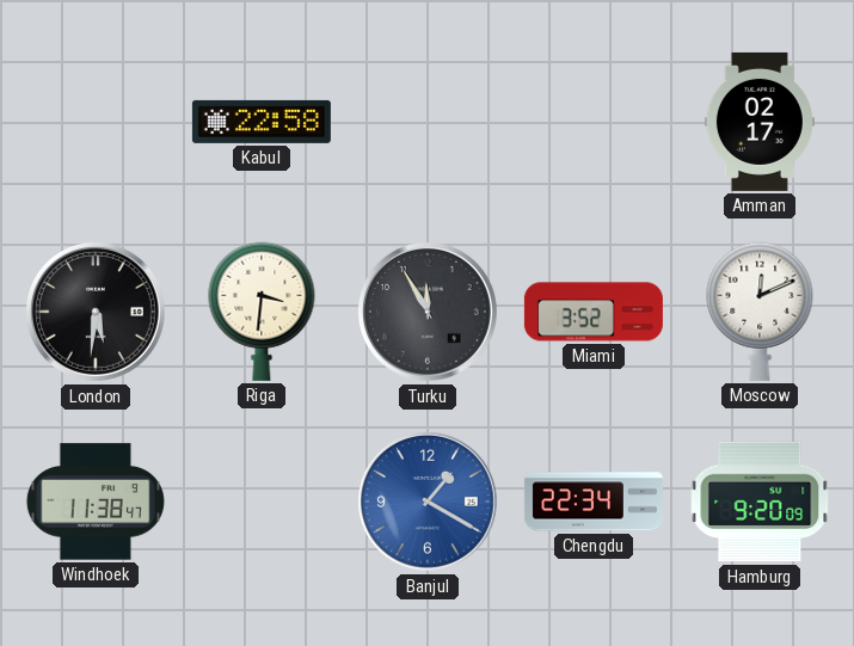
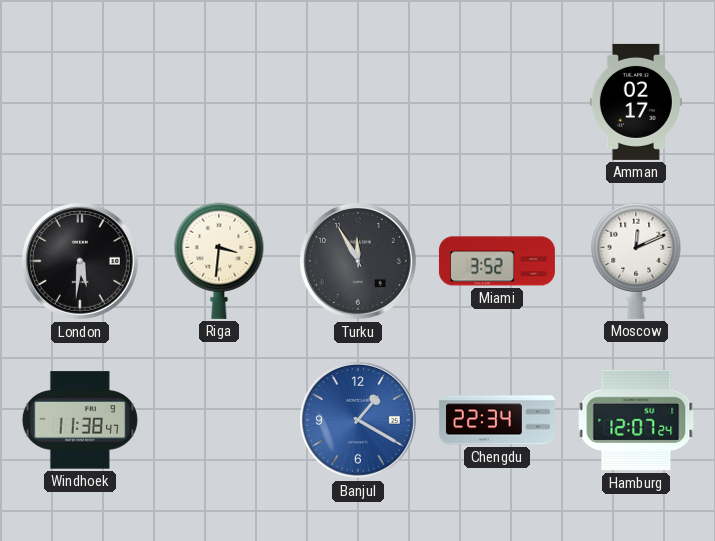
Kabul: 22:58 -> none
Hamburg: 9:20 -> 12:07
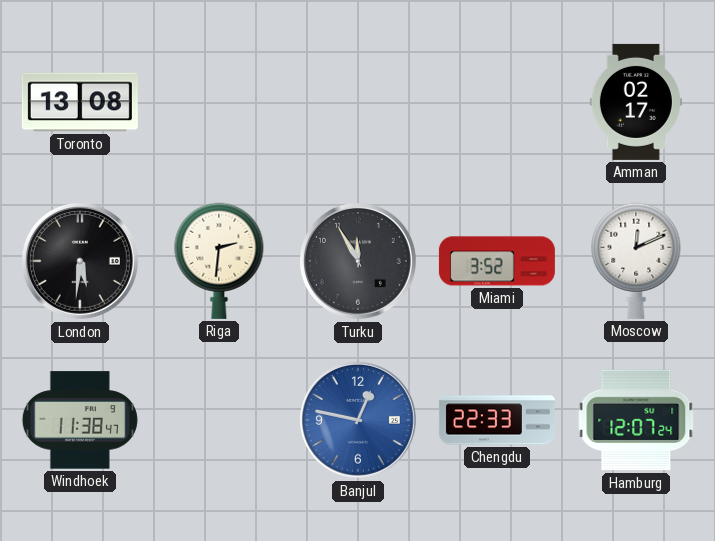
Toronto: none -> 13:08
Riga: 3:31 -> 2:31
Banjul: 1:20 -> 12:47
Chengdu: 22:34 -> 22:33
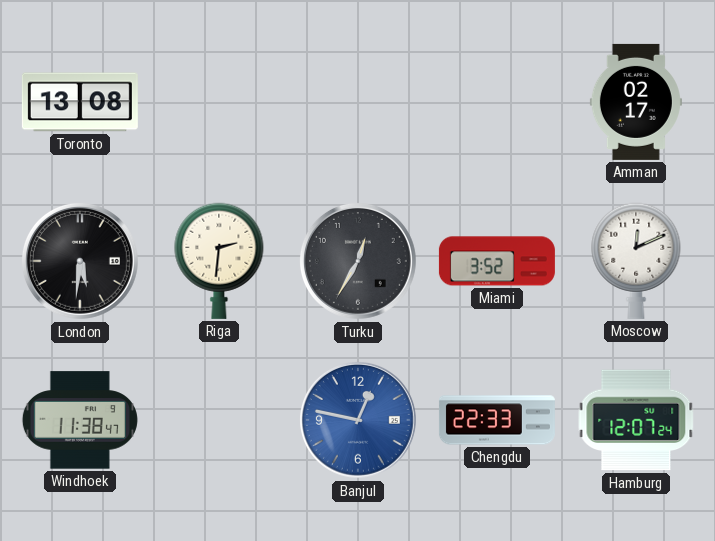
Turku: 11:55 -> 12:35
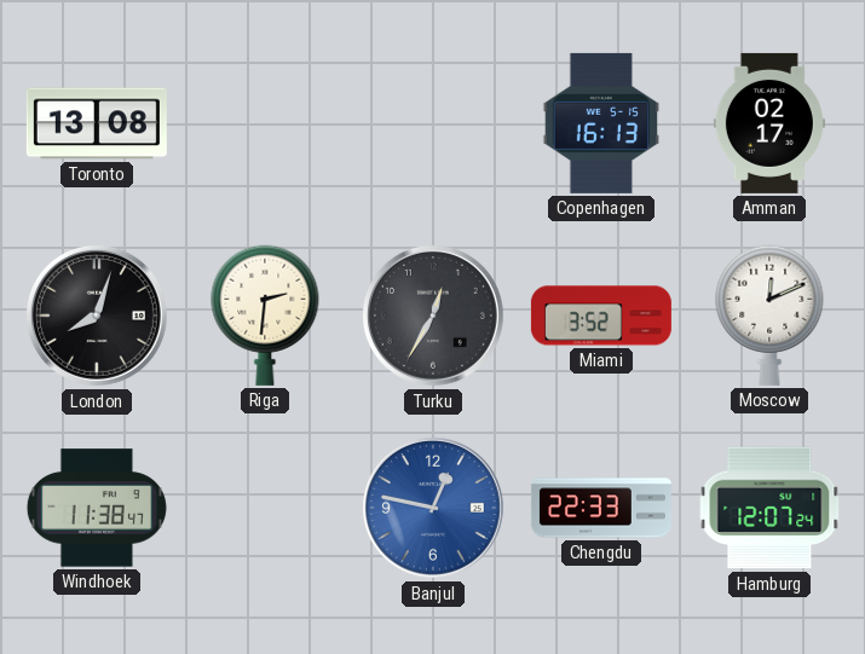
Copenhagen: none -> 16:13
London: 5:31 -> 8:03
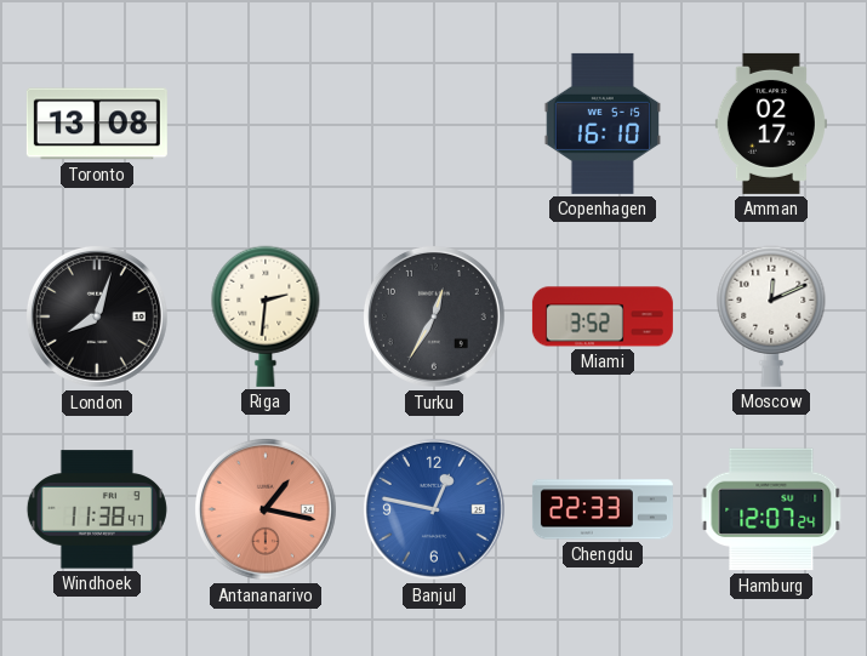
Copenhagen: 16:13 -> 16:10
Antananarivo: none -> 1:17
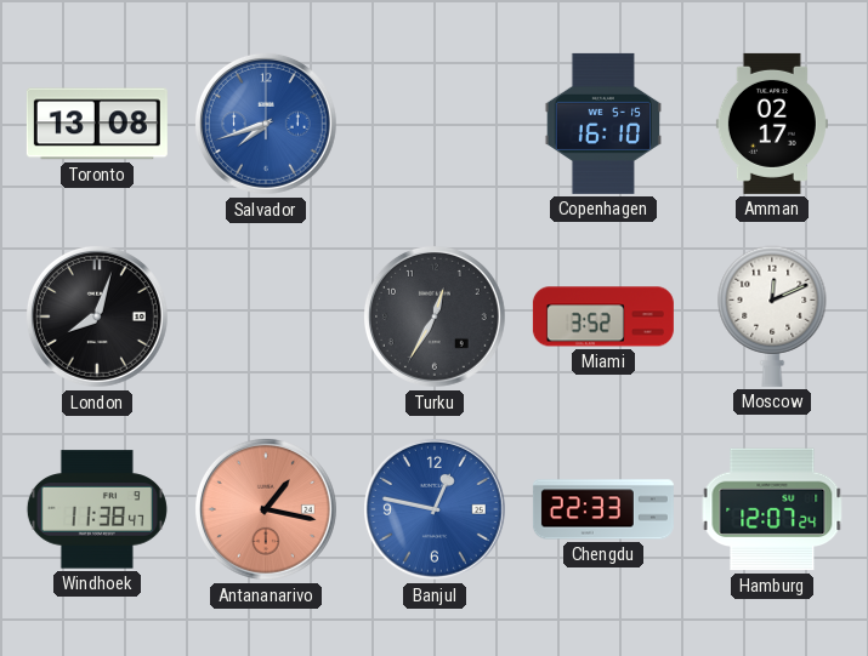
Salvador: none -> 7:42
Riga: 2:31 -> none
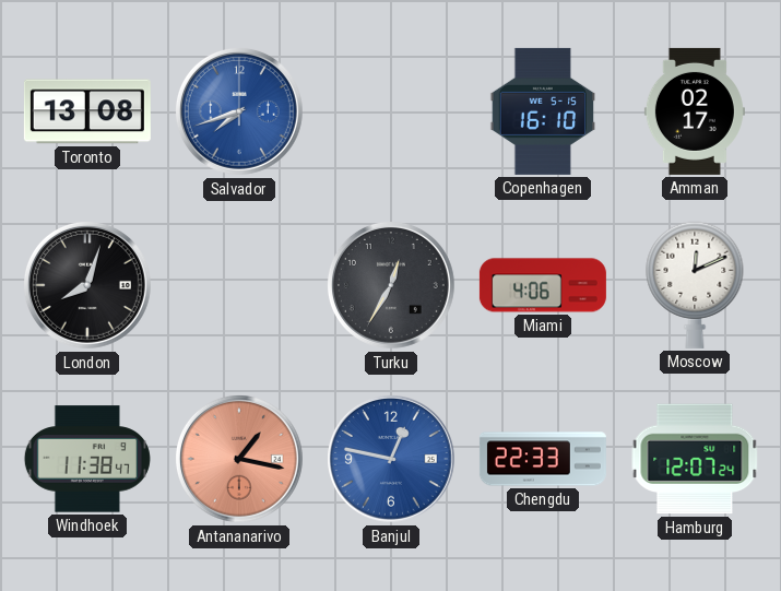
Miami: 3:52 -> 4:06
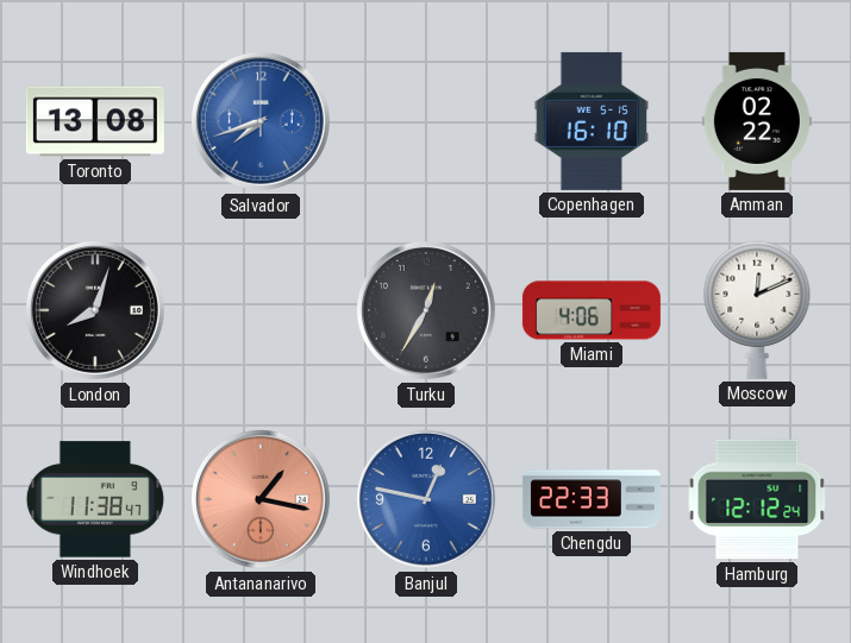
Amman: 02:17 -> 02:22
Hamburg: 12:07 -> 12:12
